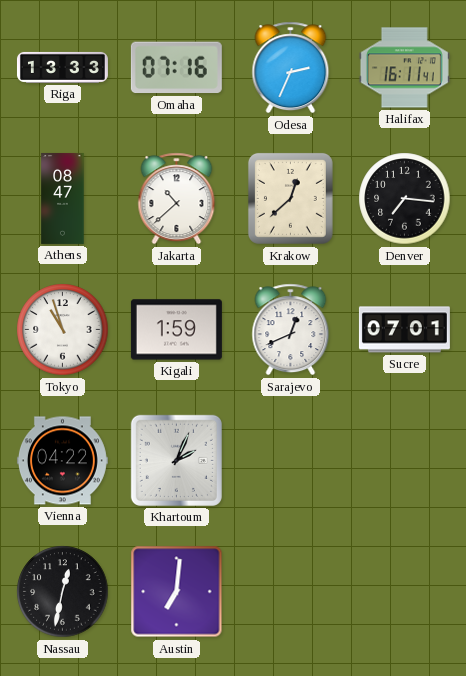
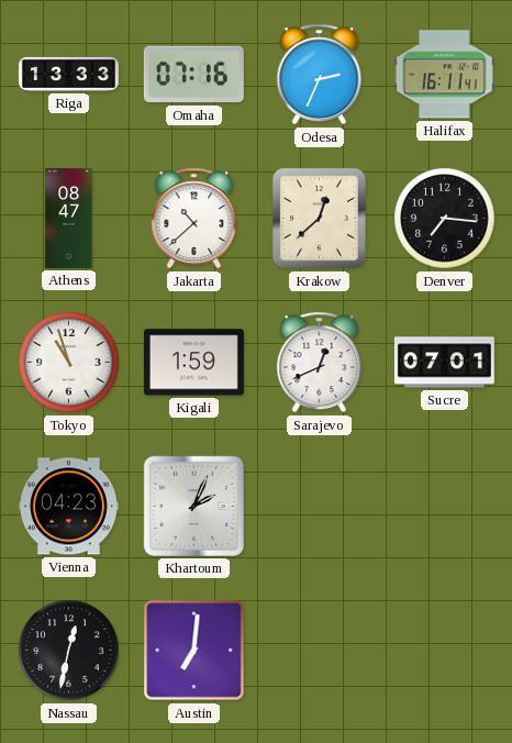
Vienna: 04:22 -> 04:23
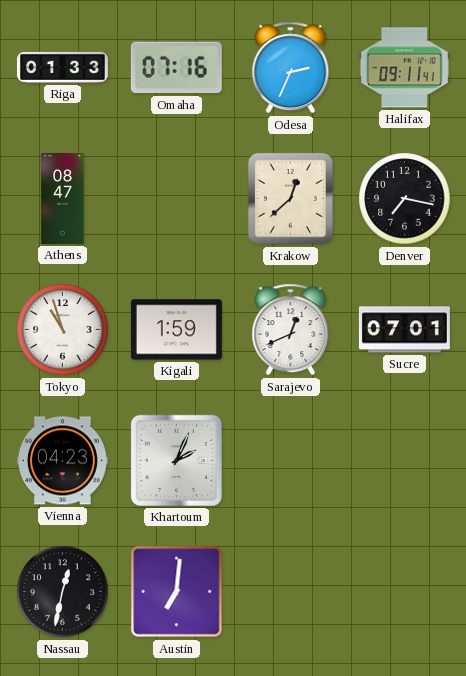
Riga: 13:33 -> 01:33
Halifax: 16:11 -> 09:11
Jakarta: 10:38 -> none
Denver: 7:16 -> 7:17
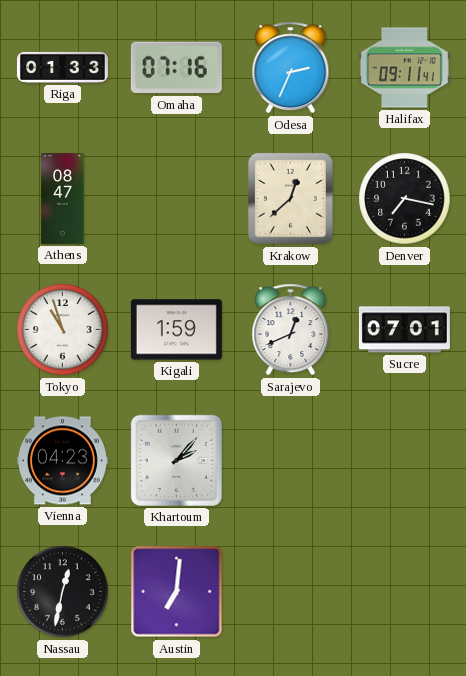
Khartoum: 2:04 -> 2:07
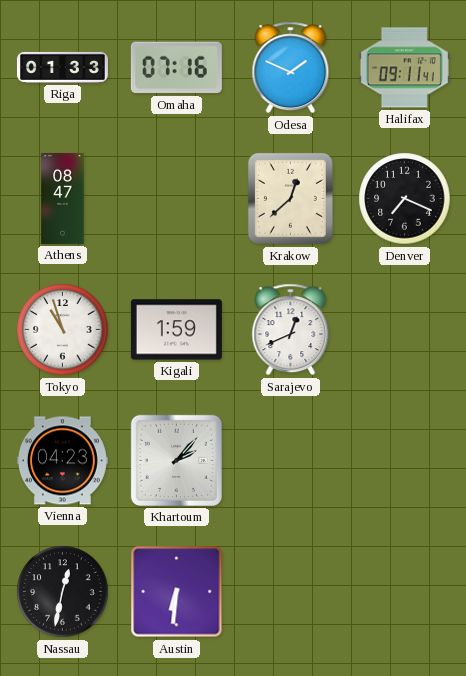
Odesa: 2:34 -> 1:49
Denver: 7:17 -> 7:19
Sucre: 07:01 -> none
Austin: 7:01 -> 6:31
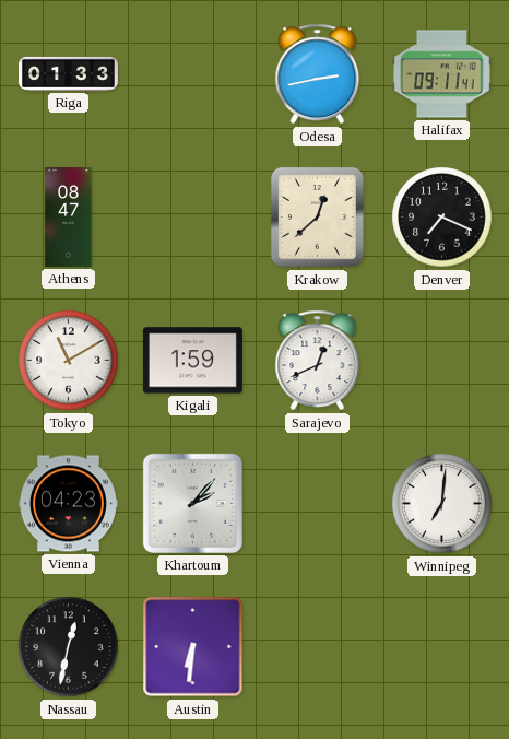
Omaha: 07:16 -> none
Odesa: 1:49 -> 2:43
Tokyo: 10:57 -> 11:10
Winnipeg: none -> 7:01
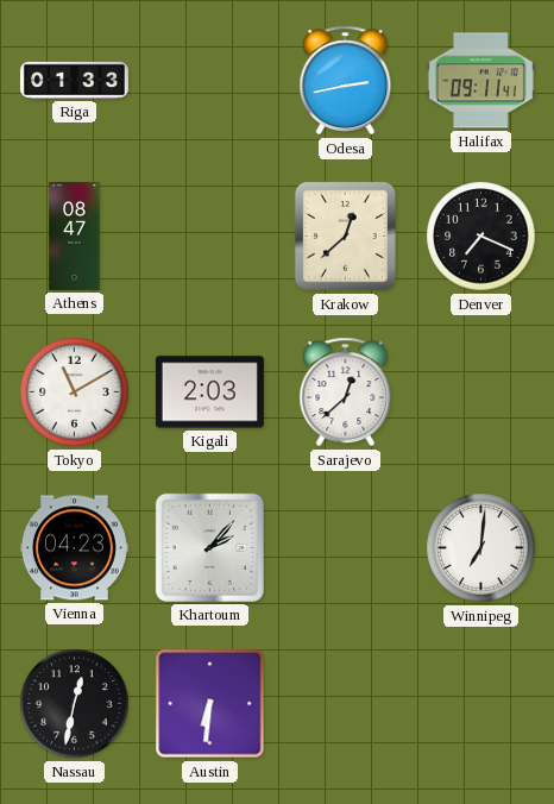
Kigali: 1:59 -> 2:03
Sarajevo: 12:41 -> 12:38
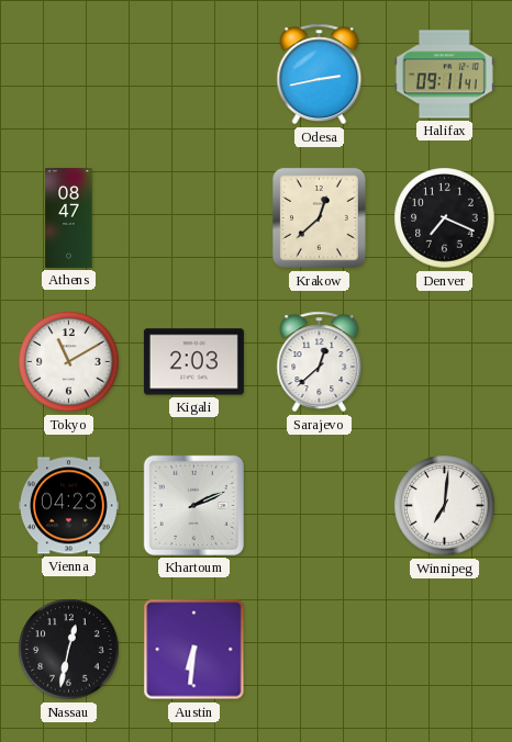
Riga: 01:33 -> none
Khartoum: 2:07 -> 2:11
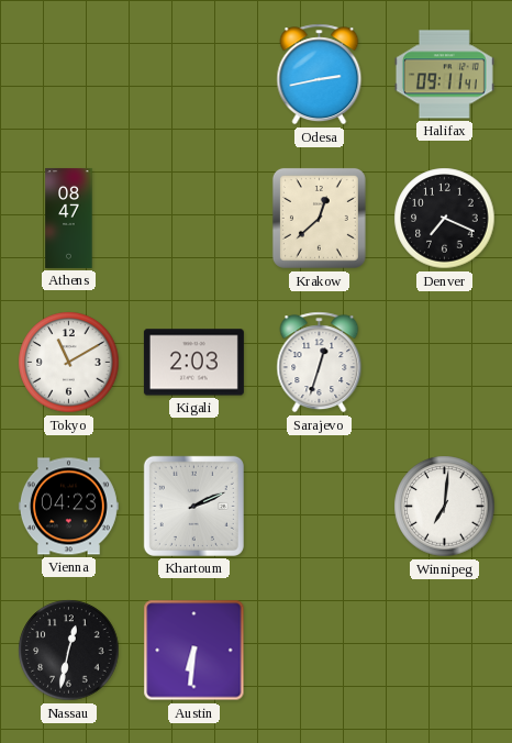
Sarajevo: 12:38 -> 12:33
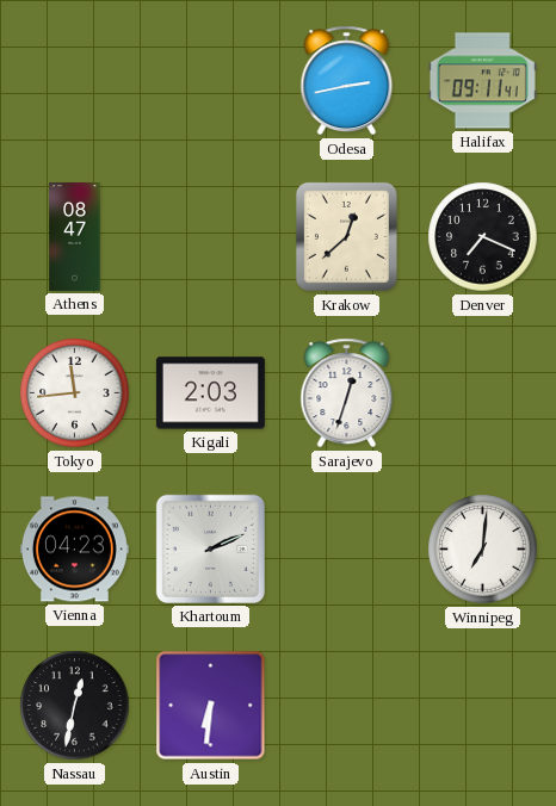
Tokyo: 11:10 -> 11:44
